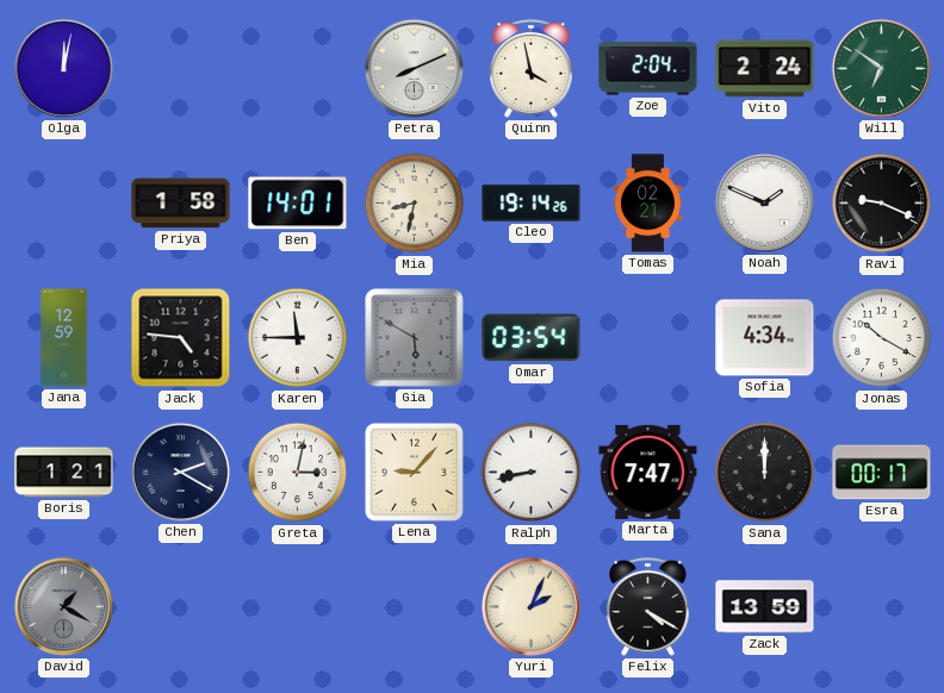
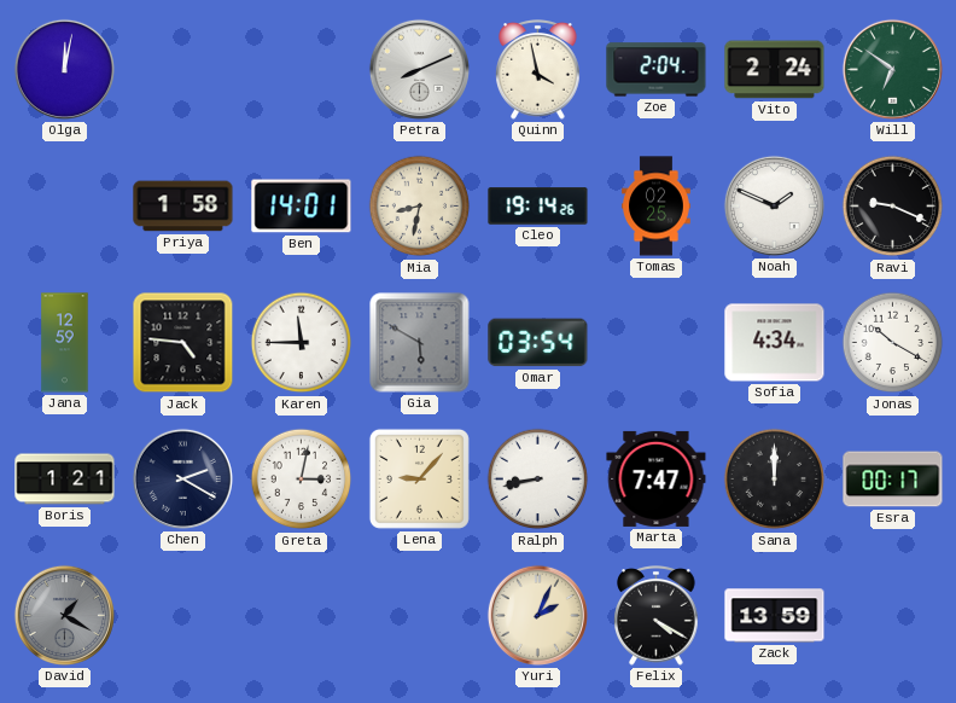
Tomas: 02:21 -> 02:25
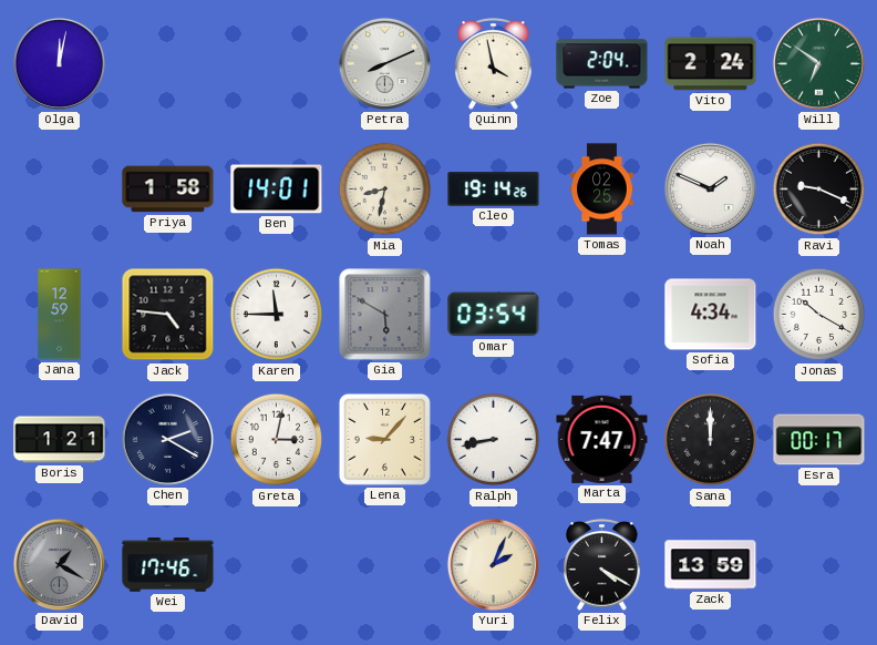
Wei: none -> 17:46
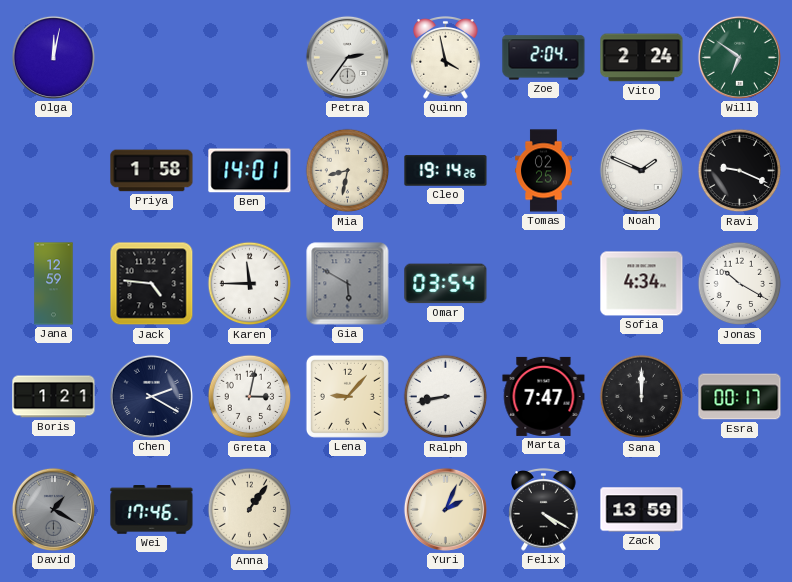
Petra: 8:11 -> 2:36
Anna: none -> 1:06
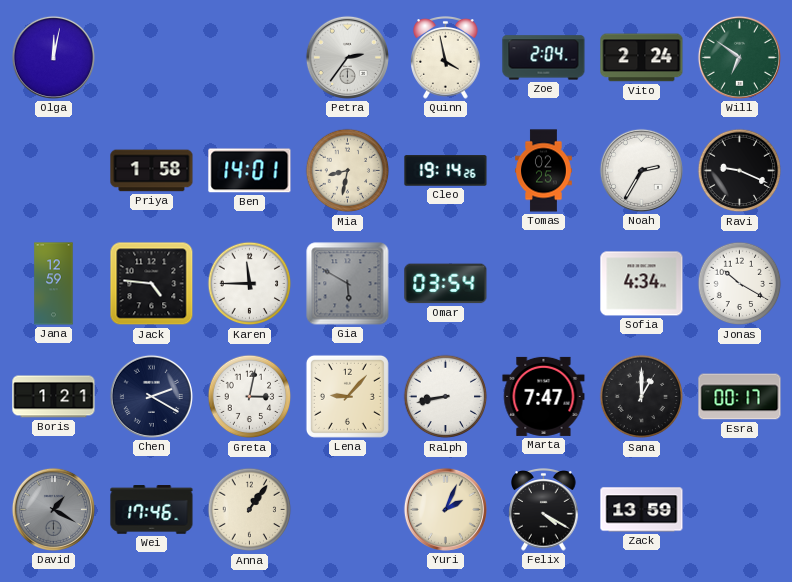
Noah: 1:49 -> 2:35
Sana: 12:00 -> 1:00
